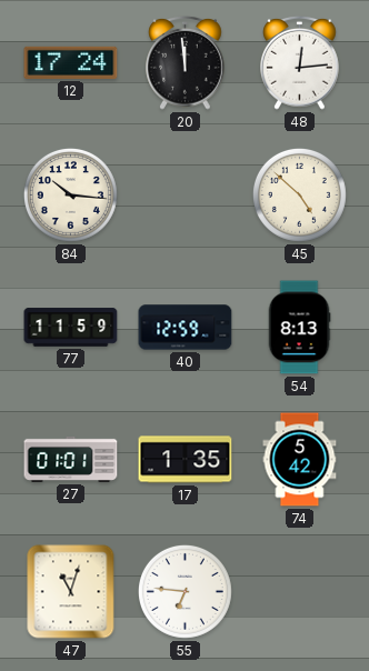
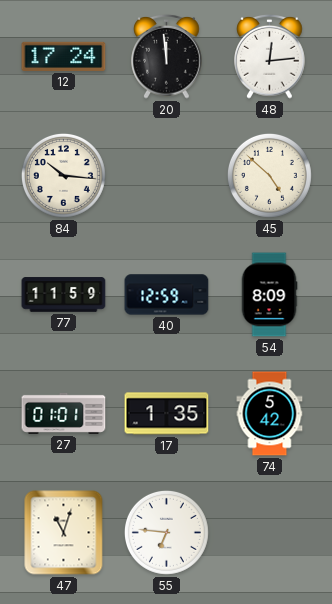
54: 8:13 -> 8:09
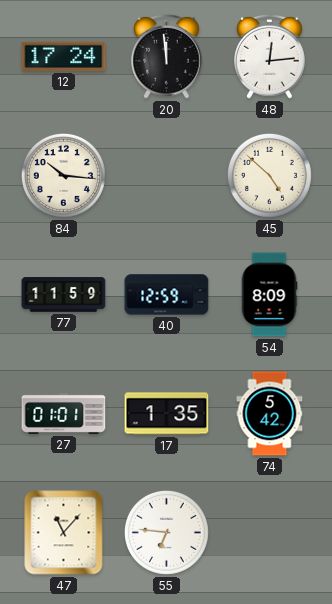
47: 11:03 -> 11:07
